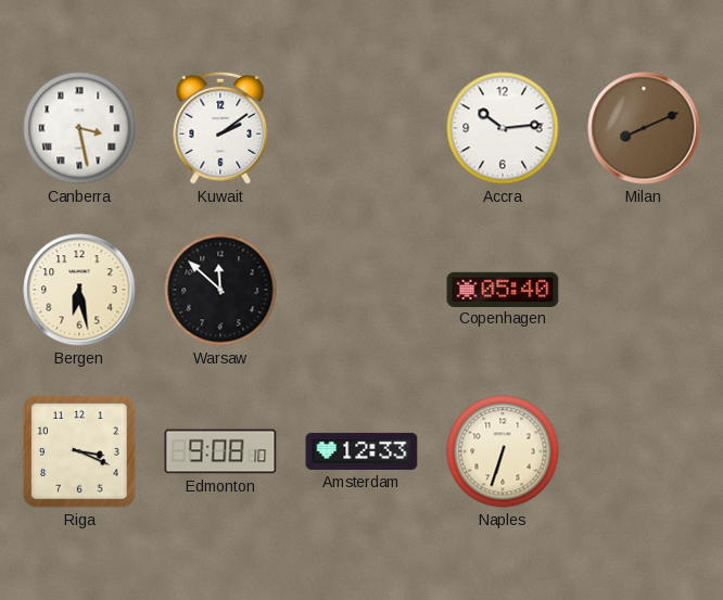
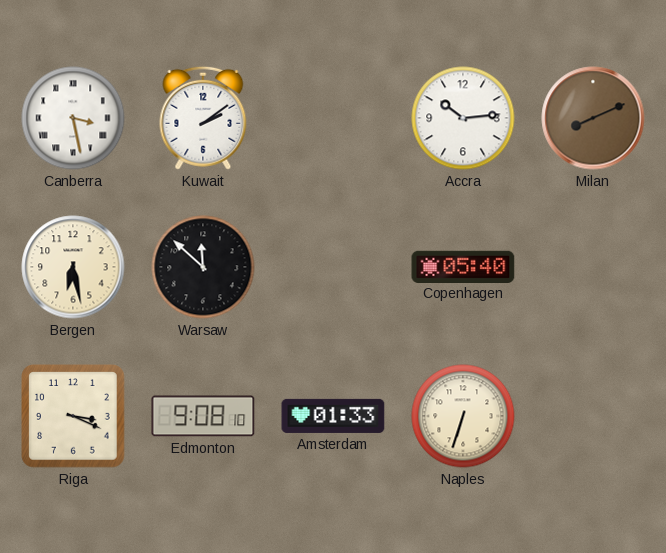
Amsterdam: 12:33 -> 01:33
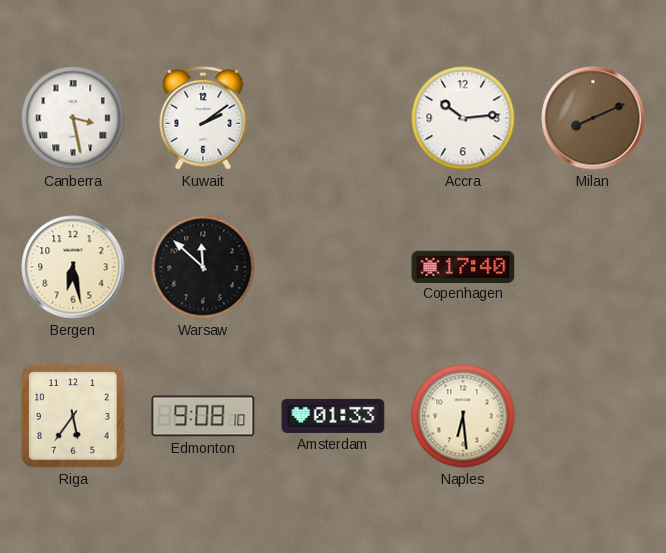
Copenhagen: 05:40 -> 17:40
Riga: 3:19 -> 5:36
Naples: 6:33 -> 6:29
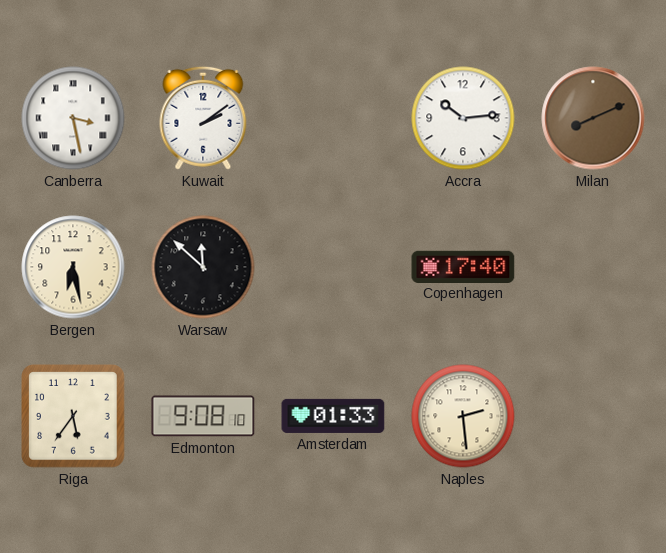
Naples: 6:29 -> 2:29
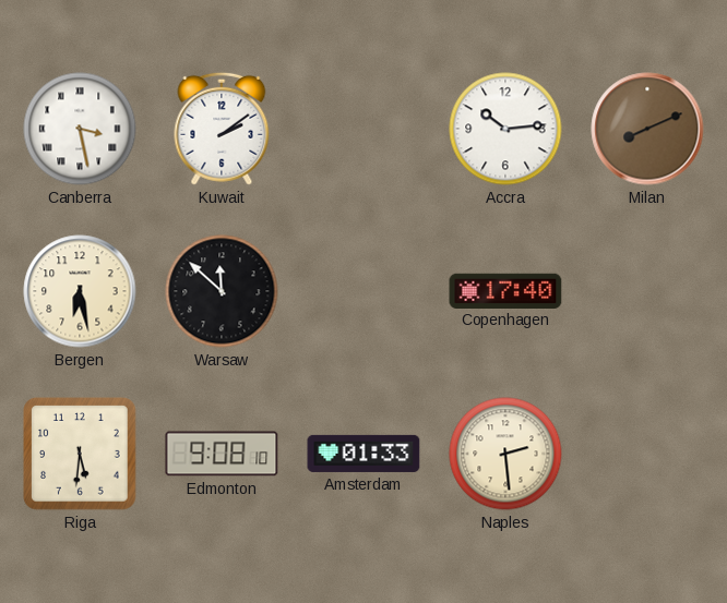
Riga: 5:36 -> 5:31
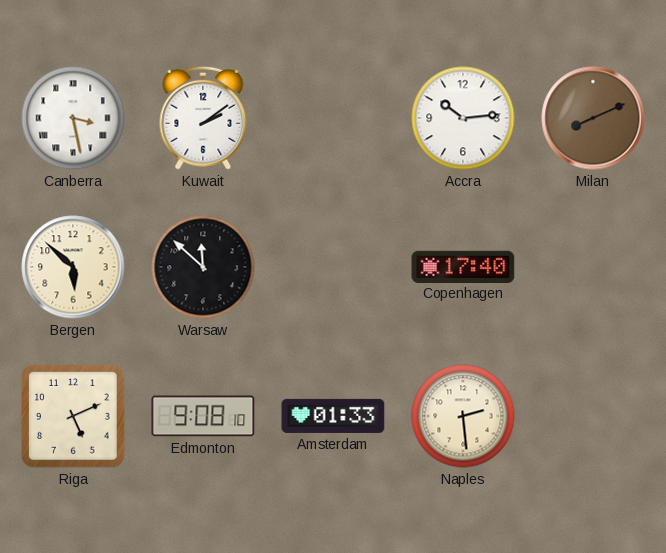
Bergen: 6:28 -> 5:52
Riga: 5:31 -> 5:11
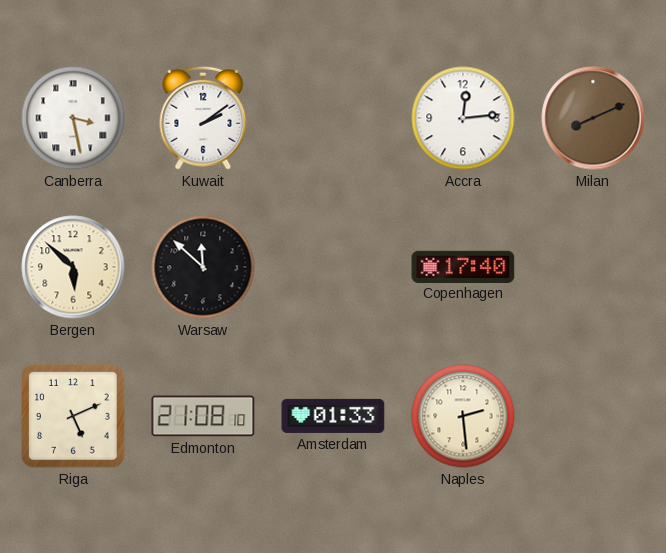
Accra: 10:14 -> 12:14
Edmonton: 9:08 -> 21:08
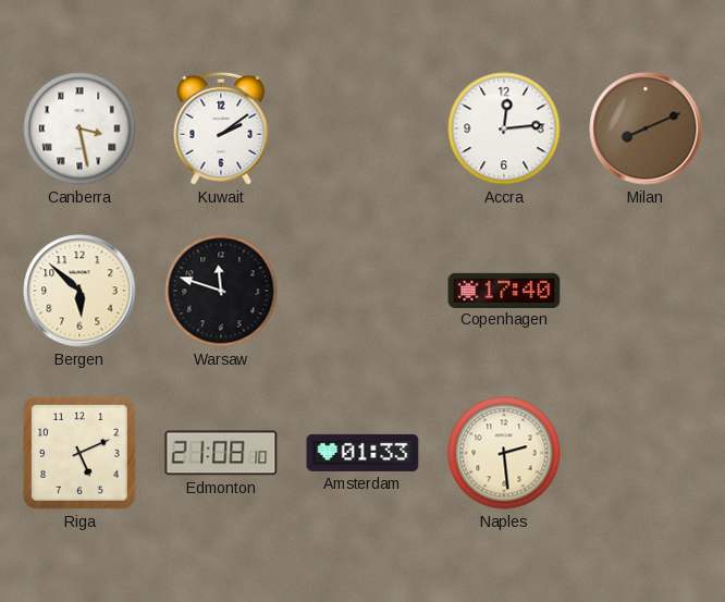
Warsaw: 11:52 -> 11:48
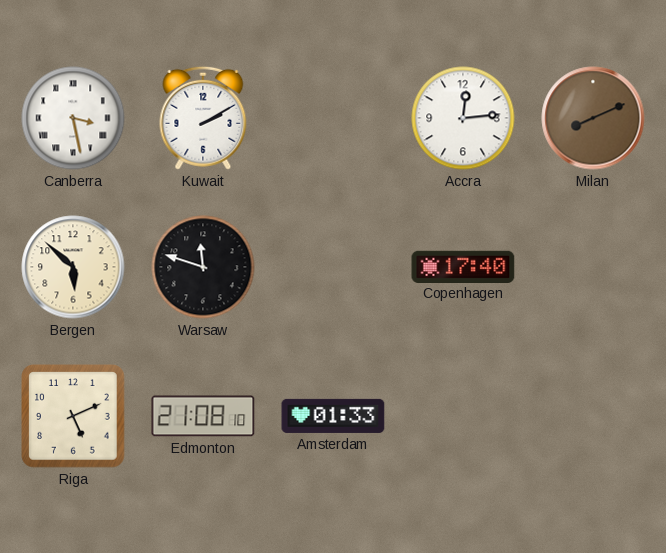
Kuwait: 2:09 -> 2:10
Naples: 2:29 -> none
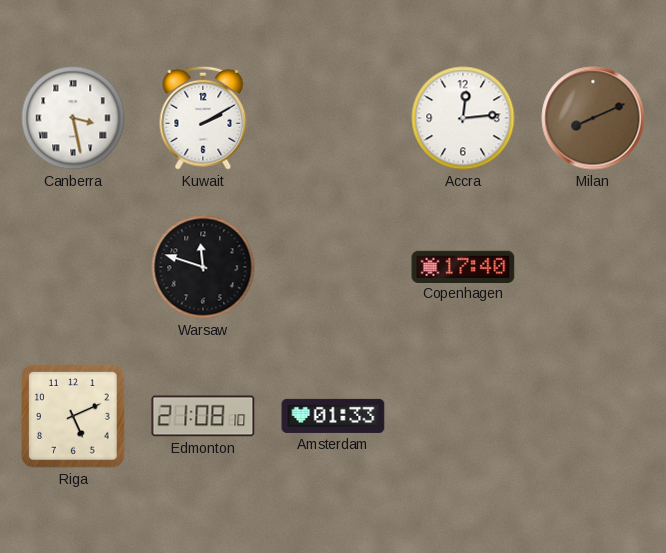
Bergen: 5:52 -> none
